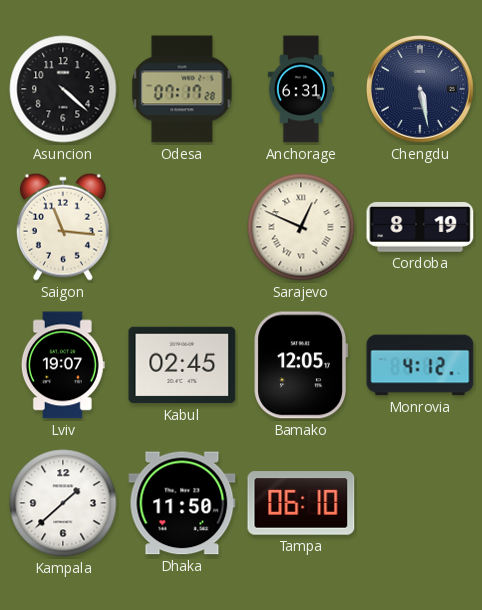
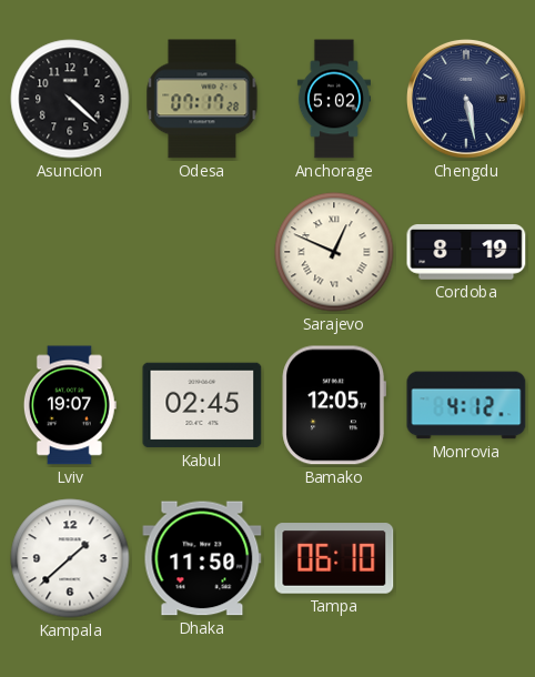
Anchorage: 6:31 -> 5:02
Saigon: 11:16 -> none
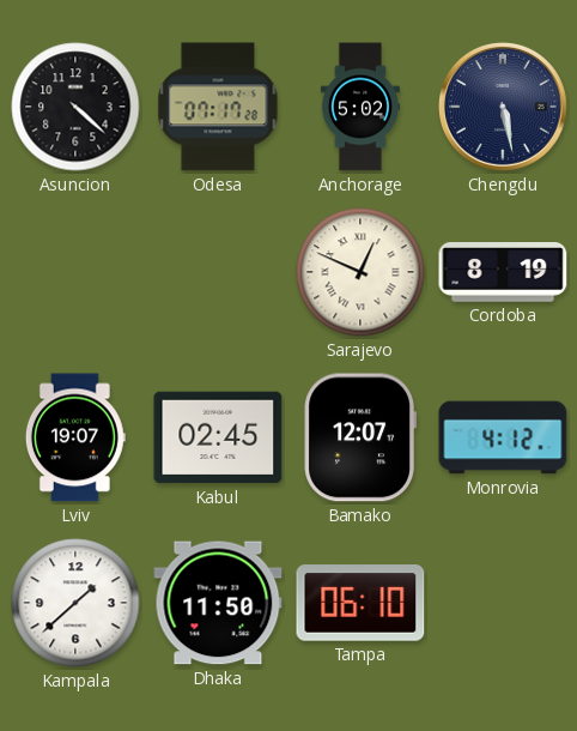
Bamako: 12:05 -> 12:07
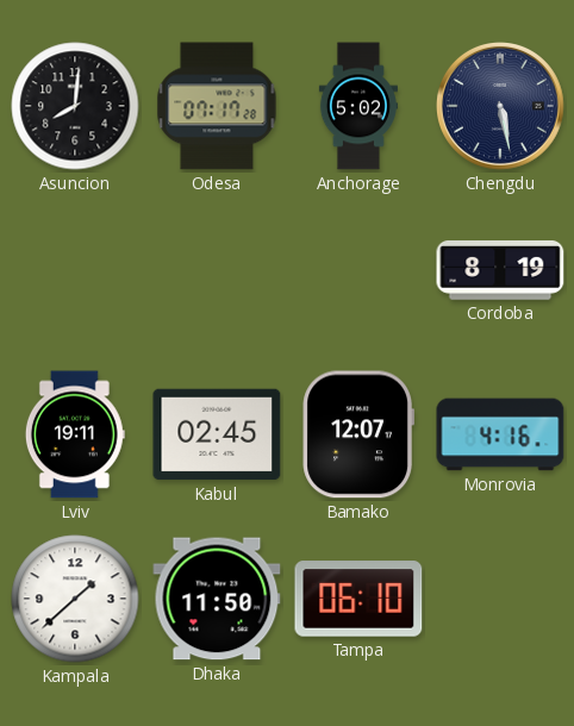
Asuncion: 4:22 -> 8:01
Sarajevo: 12:49 -> none
Lviv: 19:07 -> 19:11
Monrovia: 4:12 -> 4:16
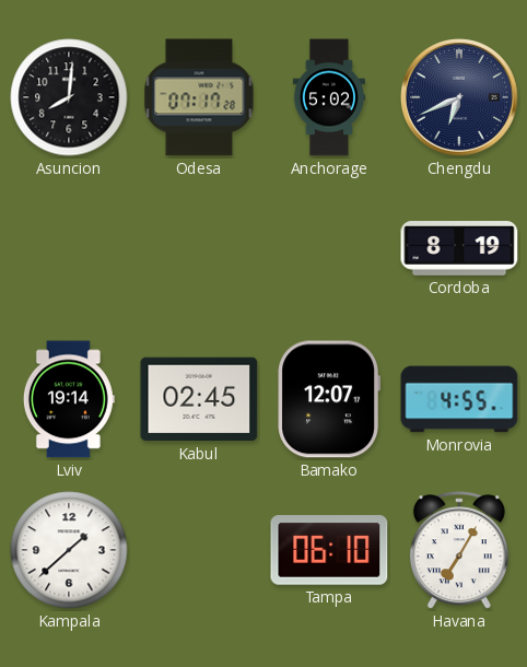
Chengdu: 5:28 -> 6:41
Lviv: 19:11 -> 19:14
Monrovia: 4:16 -> 4:55
Dhaka: 11:50 -> none
Havana: none -> 7:05
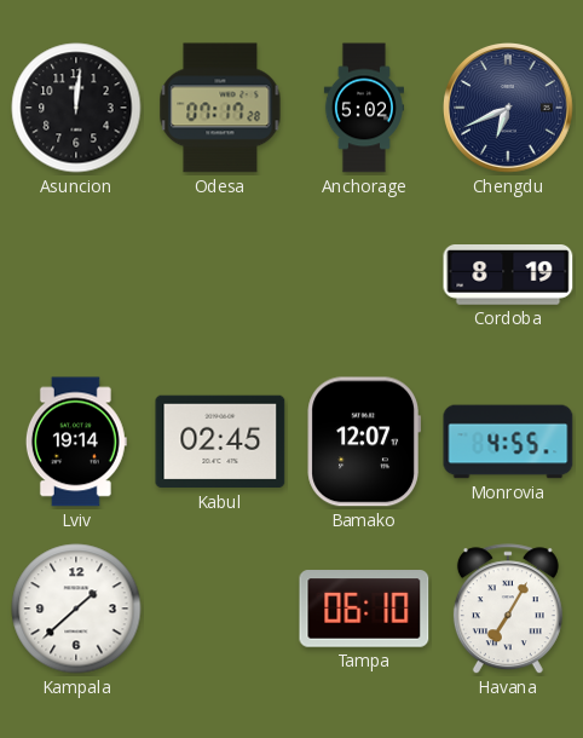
Asuncion: 8:01 -> 12:01
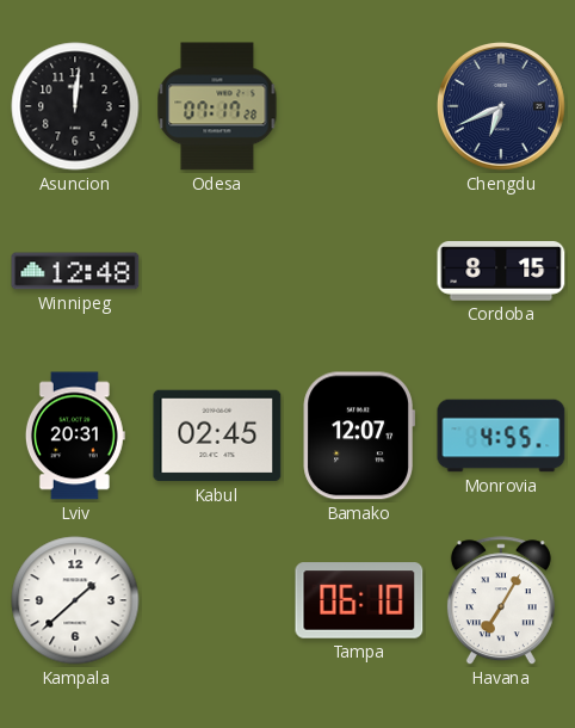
Anchorage: 5:02 -> none
Winnipeg: none -> 12:48
Cordoba: 8:19 -> 8:15
Lviv: 19:14 -> 20:31
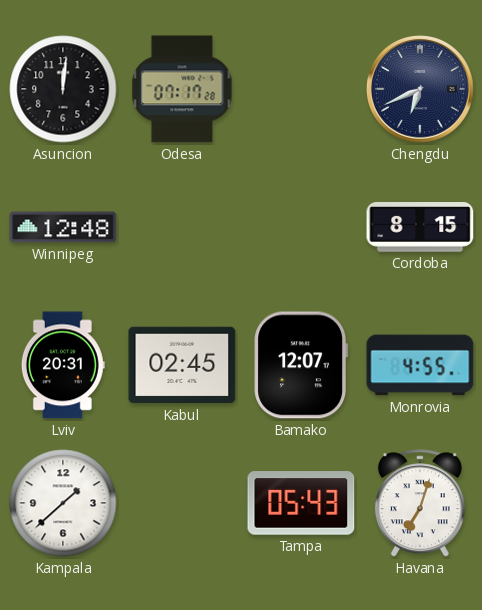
Tampa: 06:10 -> 05:43
Havana: 7:05 -> 7:03
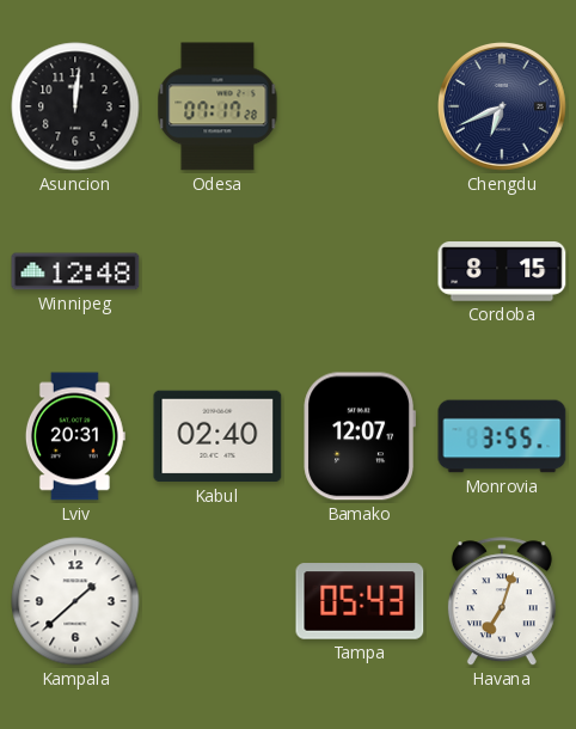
Kabul: 02:45 -> 02:40
Monrovia: 4:55 -> 3:55
